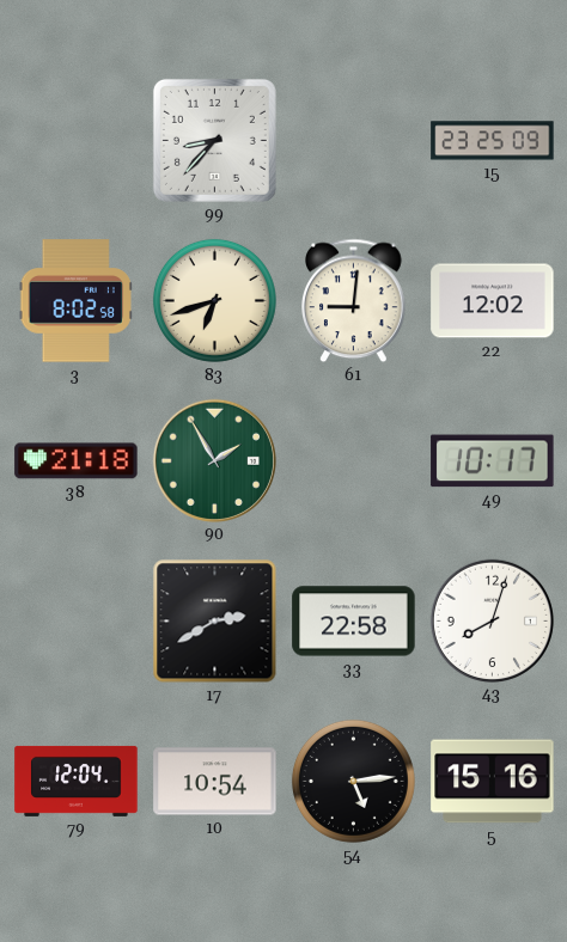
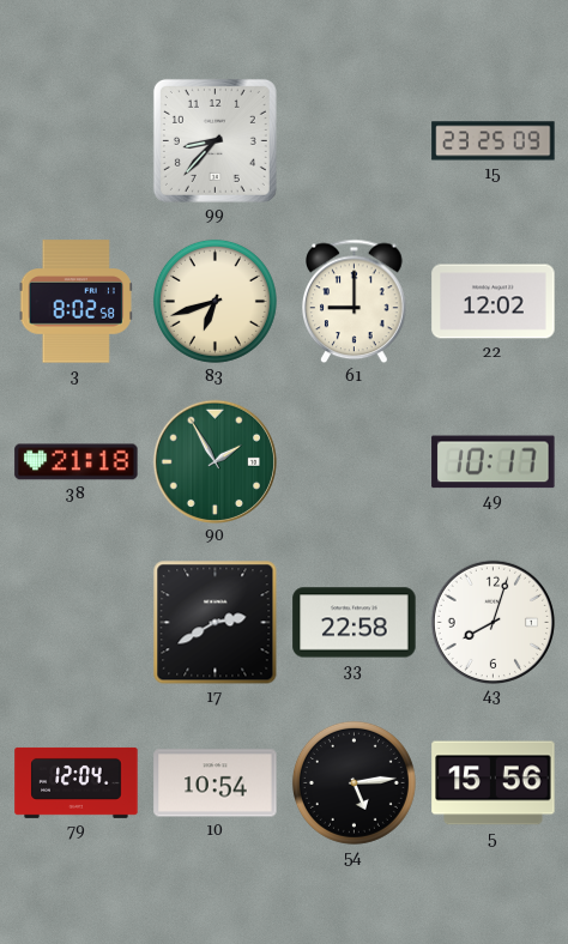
61: 9:01 -> 9:00
5: 15:16 -> 15:56
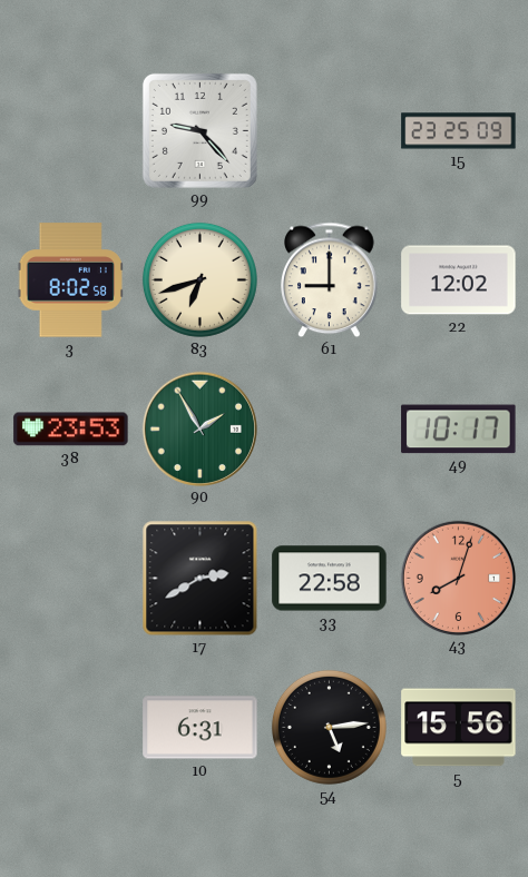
99: 8:37 -> 9:23
38: 21:18 -> 23:53
43 dial: white -> salmon
79: 12:04 -> none
10: 10:54 -> 6:31
